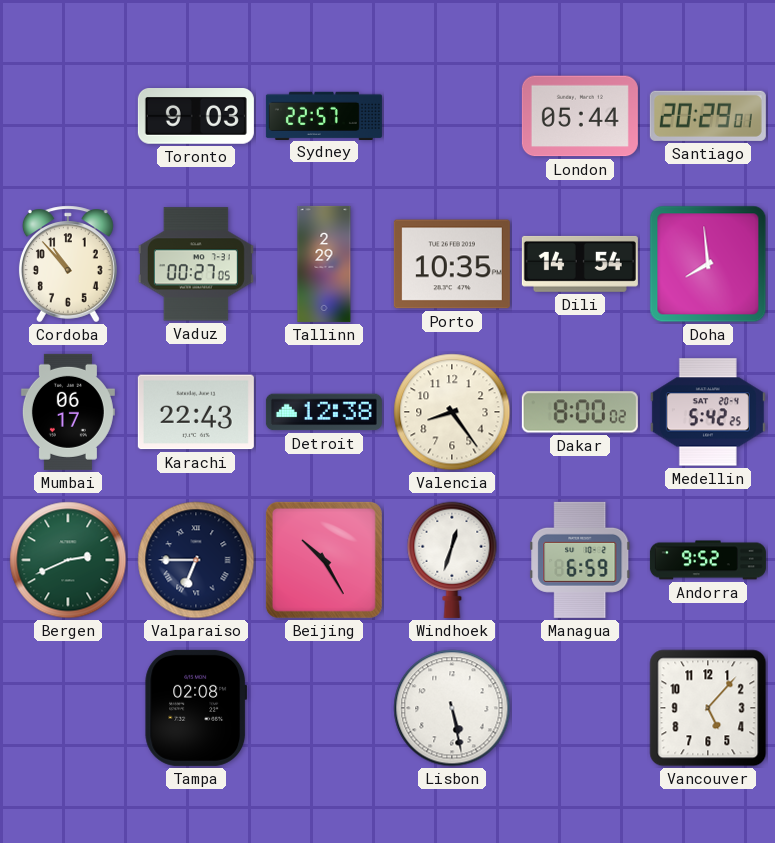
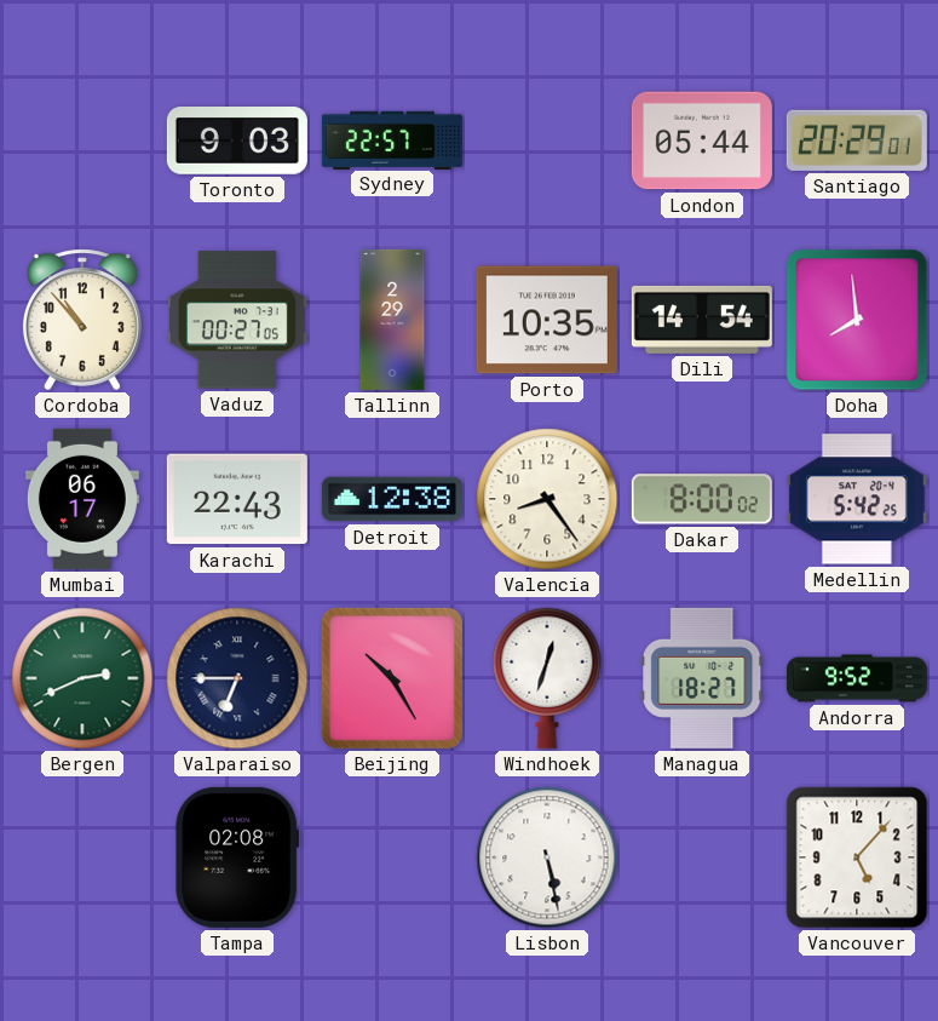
Managua: 6:59 -> 18:27
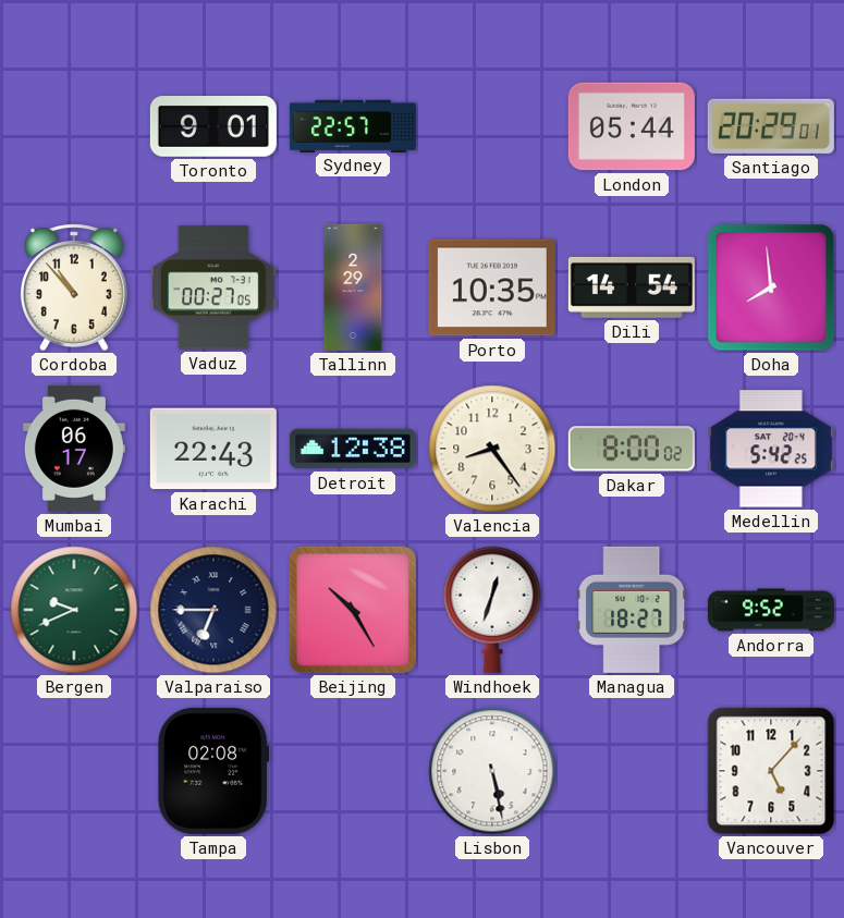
Toronto: 9:03 -> 9:01
Bergen: 2:41 -> 9:41
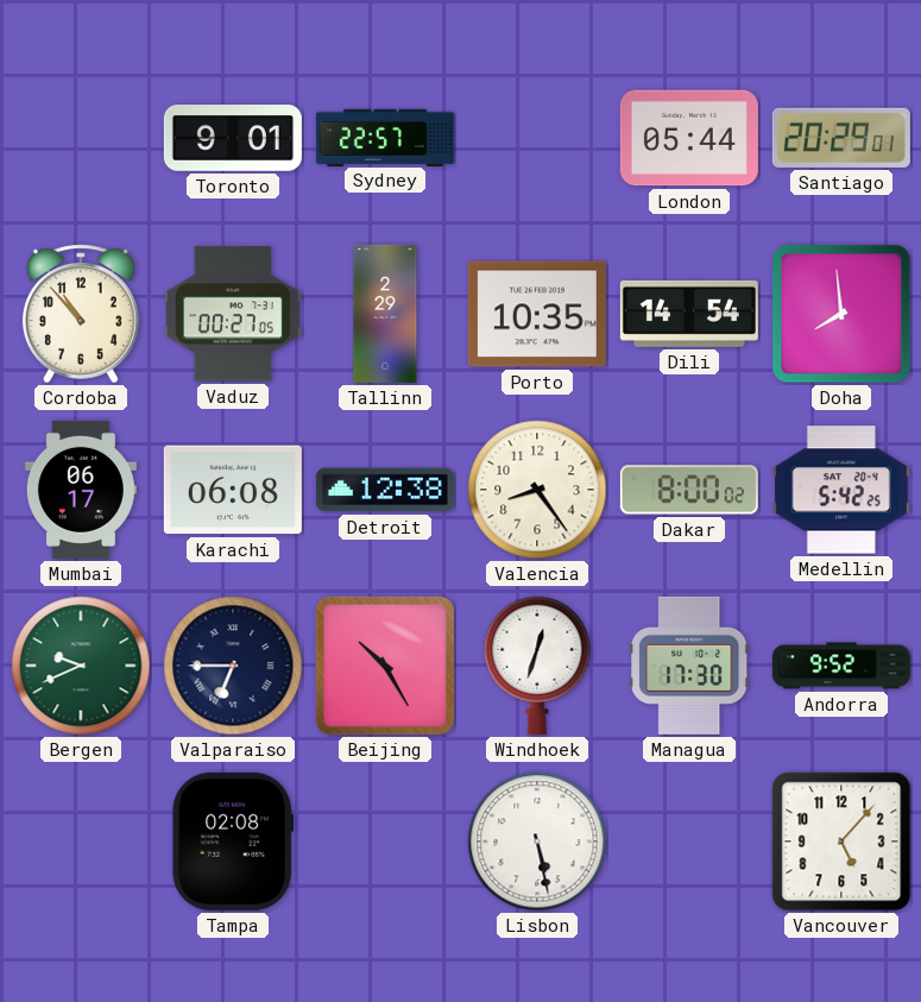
Karachi: 22:43 -> 06:08
Managua: 18:27 -> 17:30
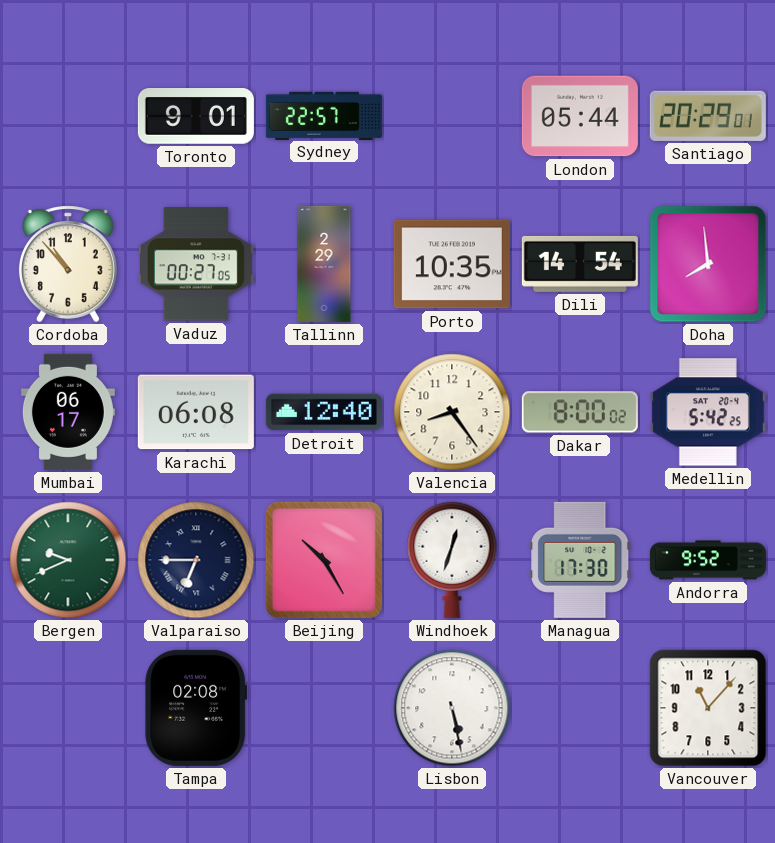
Detroit: 12:38 -> 12:40
Vancouver: 5:07 -> 11:07
